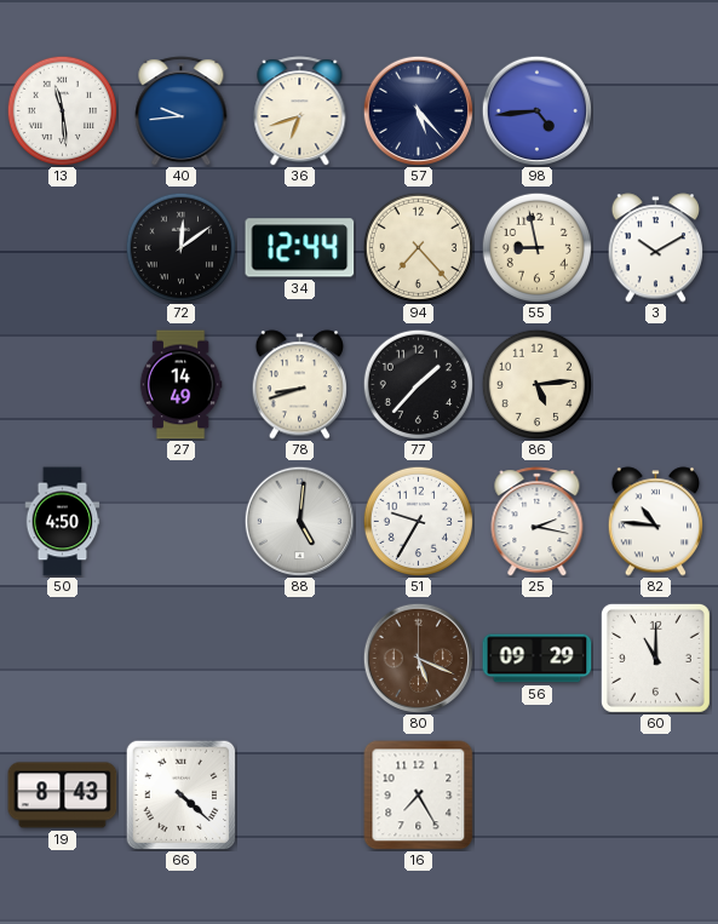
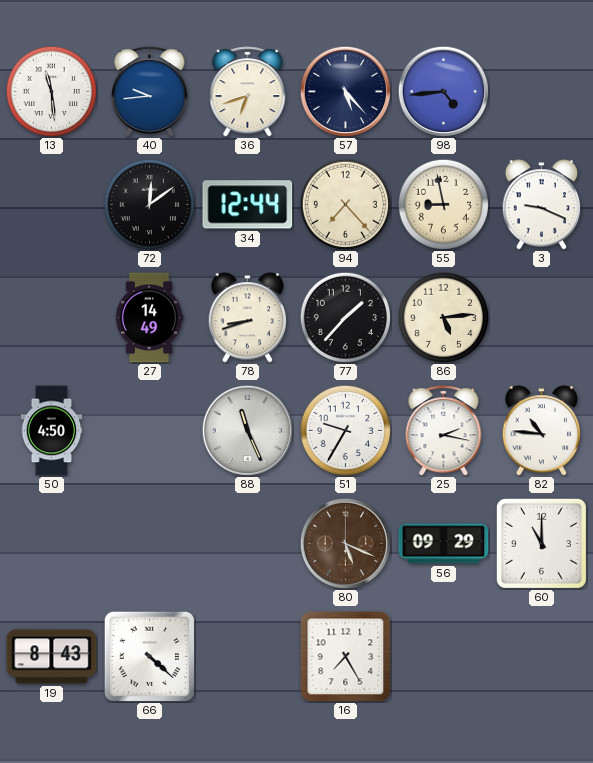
3: 10:10 -> 9:19
88: 5:01 -> 11:26
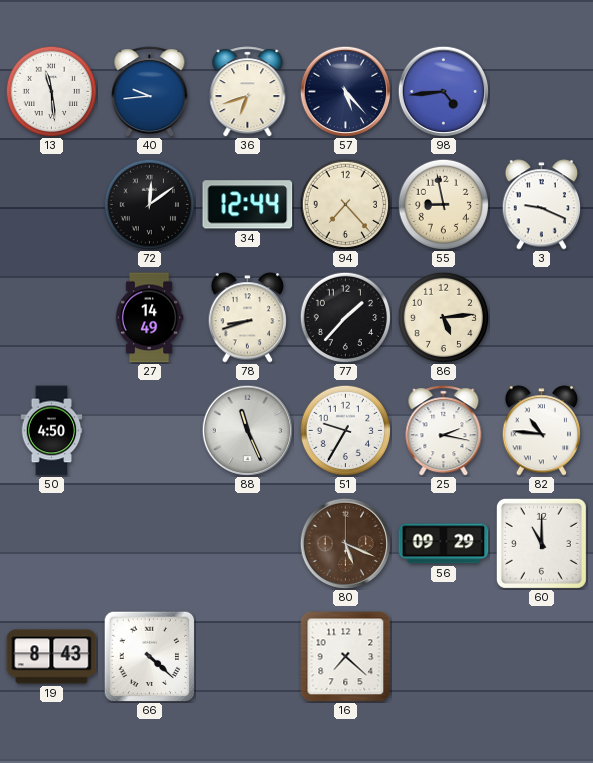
16: 7:25 -> 7:22
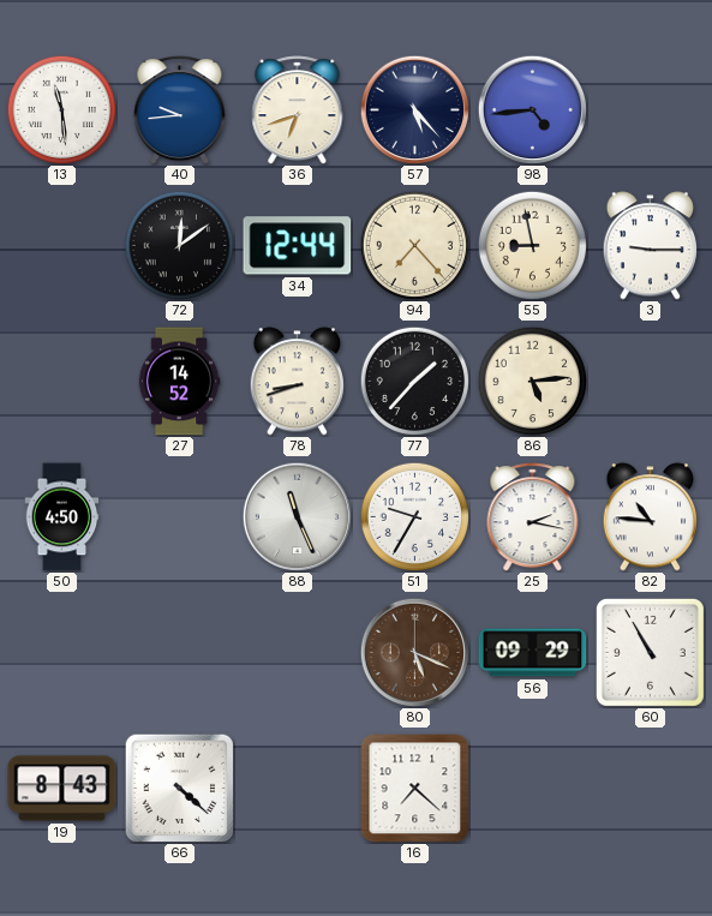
3: 9:19 -> 9:15
27: 14:49 -> 14:52
60: 11:00 -> 10:55
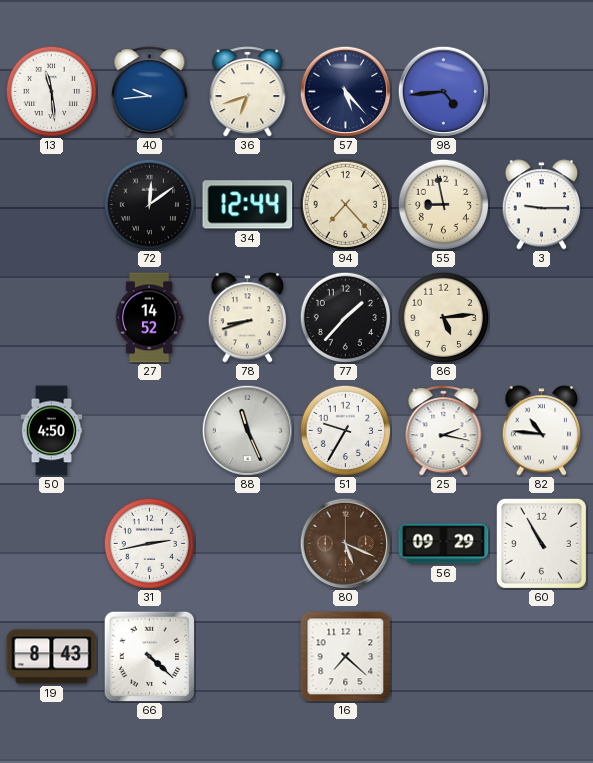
31: none -> 2:43
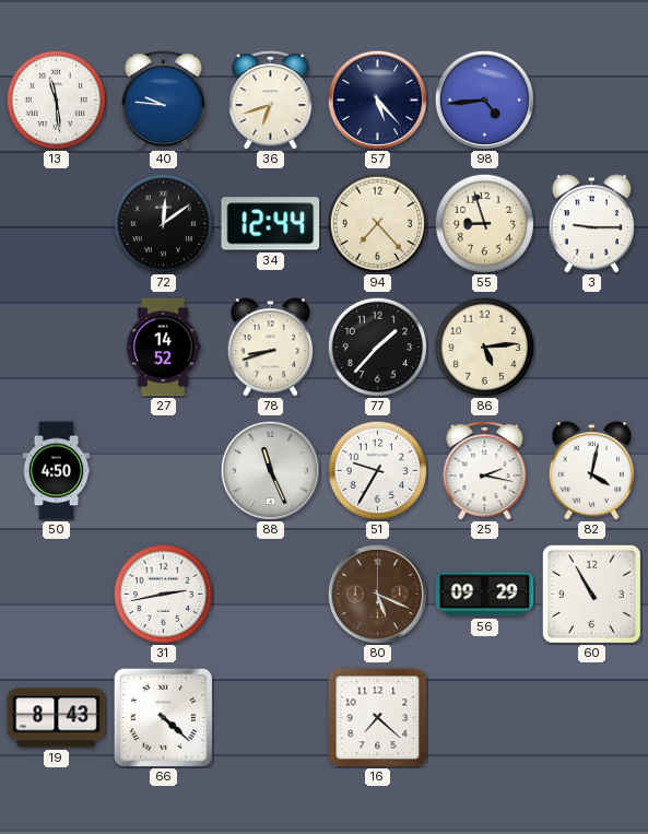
40: 9:44 -> 9:46
55: 8:58 -> 8:57
82: 10:46 -> 4:02
